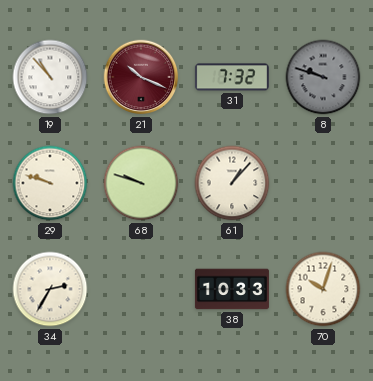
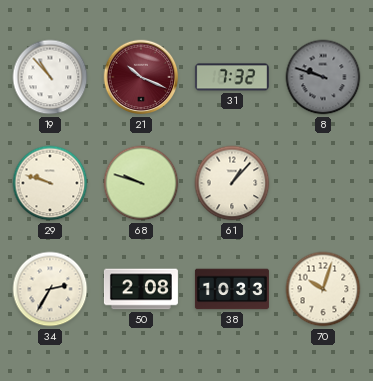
50: none -> 2:08
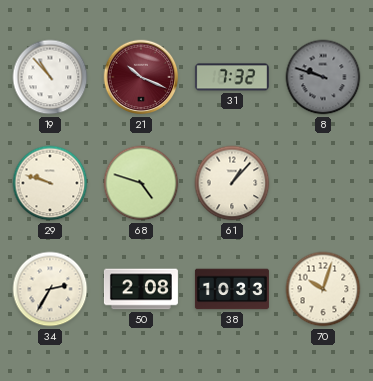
68: 9:48 -> 4:48
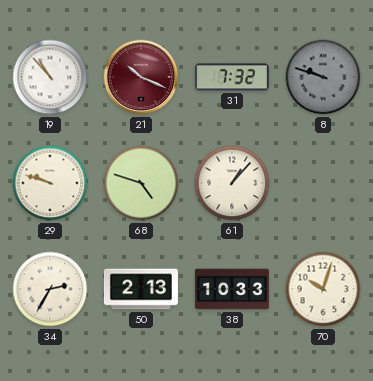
50: 2:08 -> 2:13
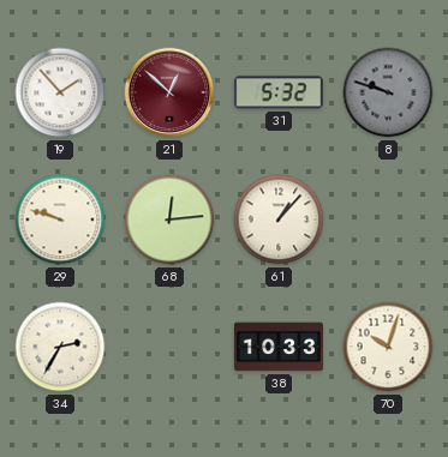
19: 10:53 -> 1:53
21: 10:19 -> 12:52
31: 7:32 -> 5:32
68: 4:48 -> 12:14
50: 2:13 -> none
